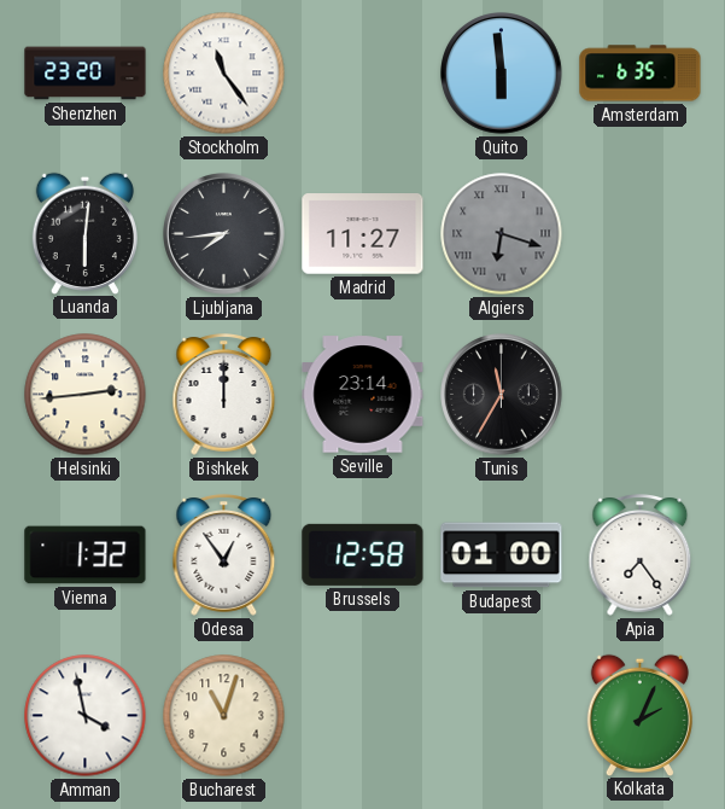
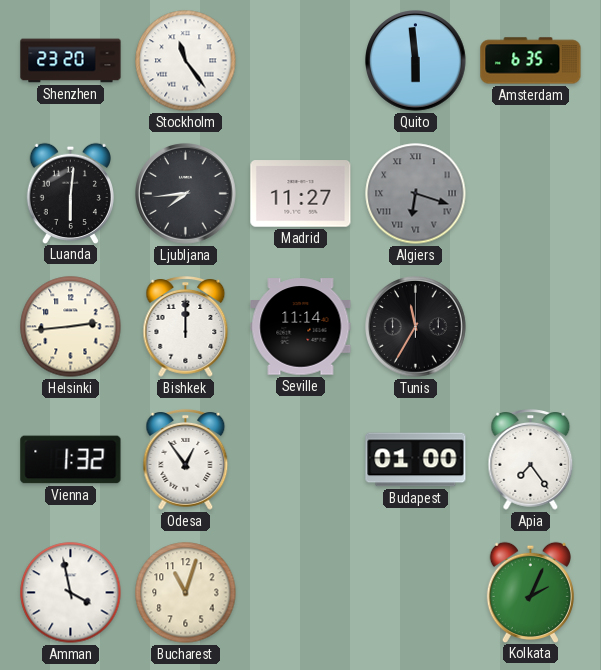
Seville: 23:14 -> 11:14
Brussels: 12:58 -> none
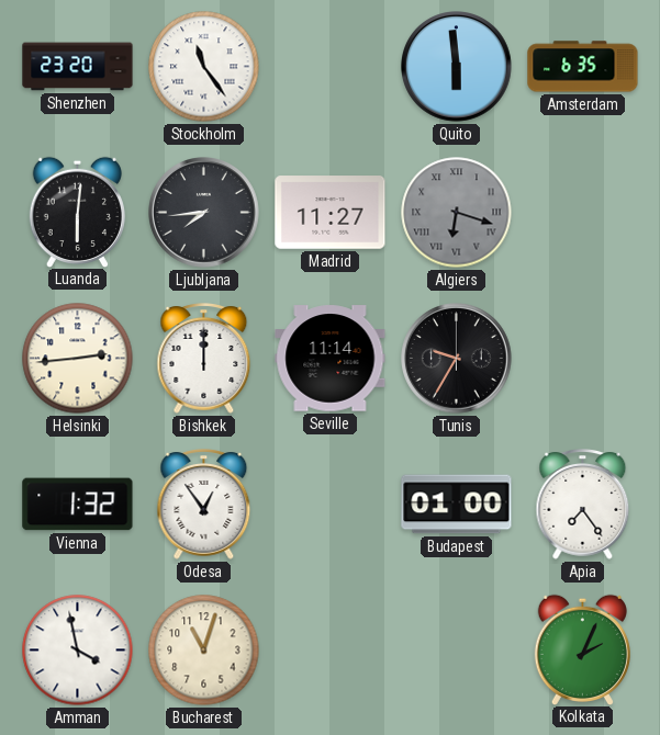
Tunis: 11:35 -> 9:35
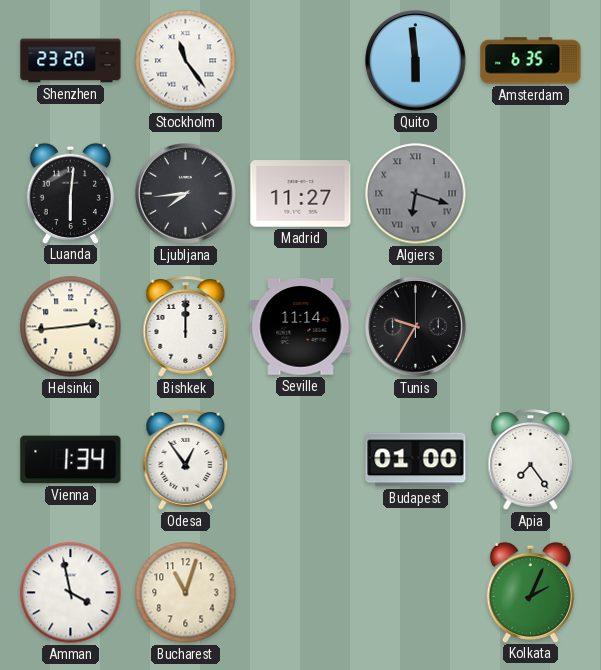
Vienna: 1:32 -> 1:34
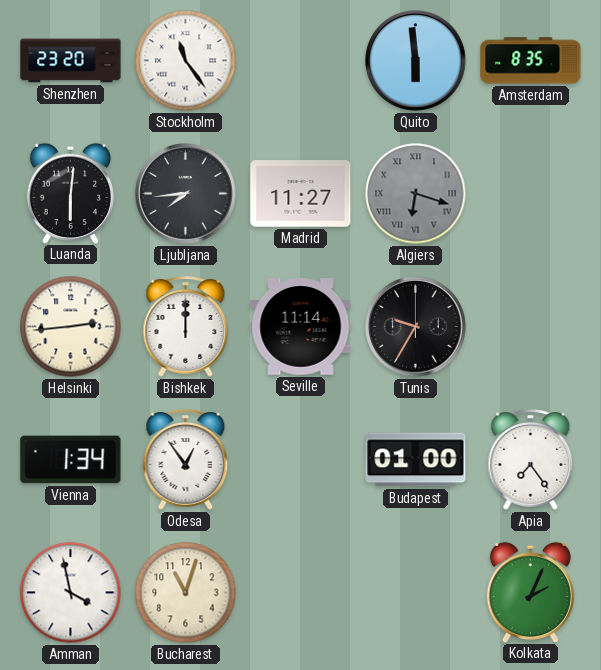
Amsterdam: 6:35 -> 8:35
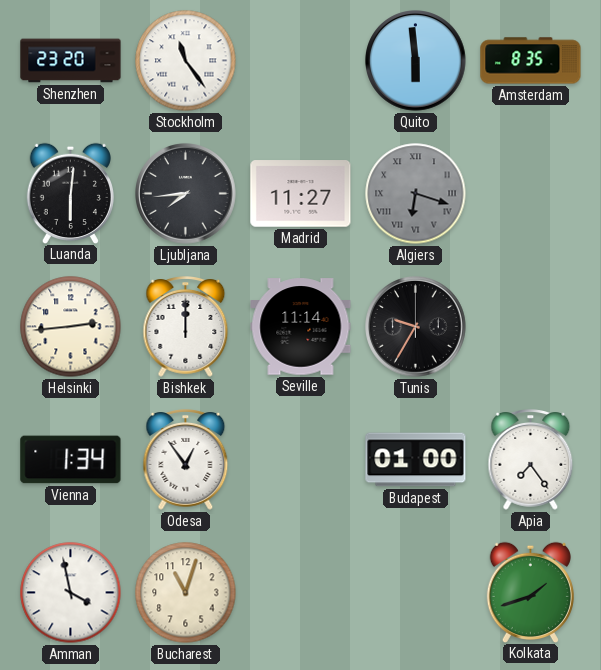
Kolkata: 2:04 -> 1:42
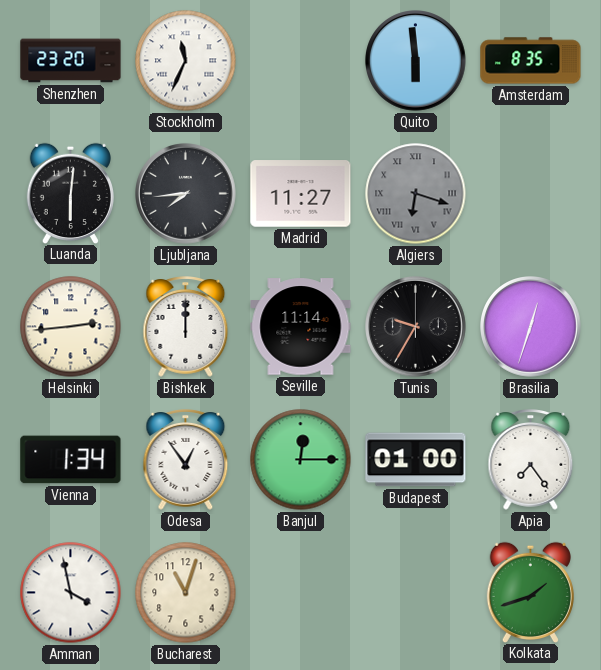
Stockholm: 11:24 -> 11:34
Brasilia: none -> 12:33
Banjul: none -> 12:15
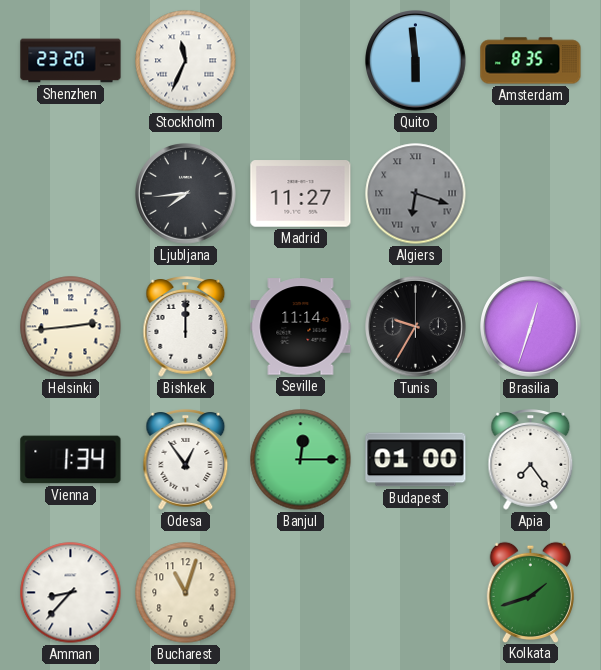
Luanda: 6:01 -> none
Amman: 3:58 -> 8:37
